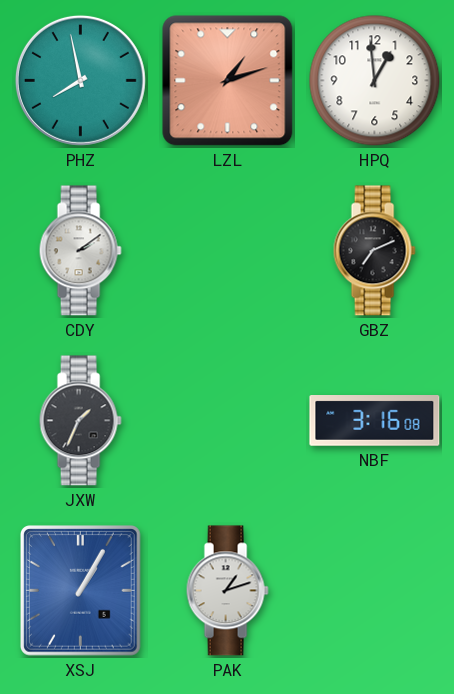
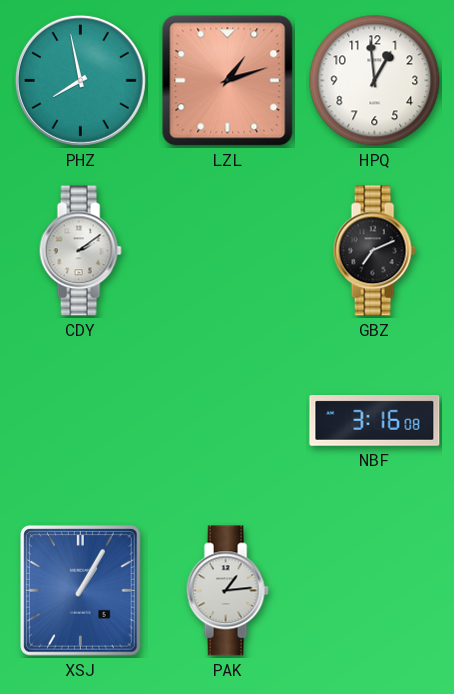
JXW: 1:34 -> none
PAK: 1:12 -> 1:14
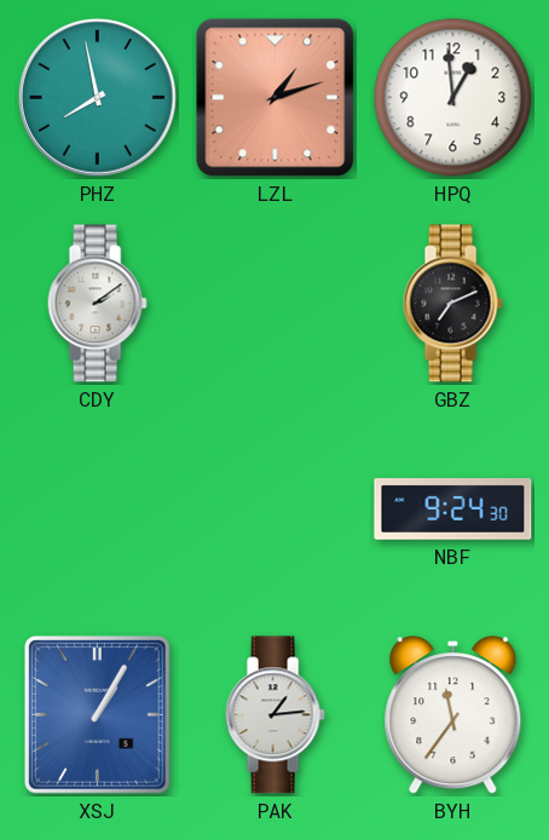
NBF: 3:16 -> 9:24
BYH: none -> 11:36
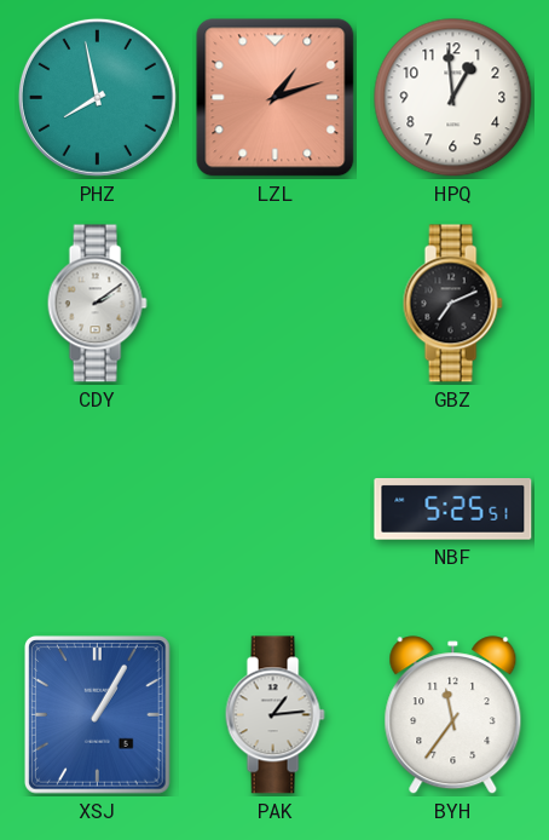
NBF: 9:24 -> 5:25
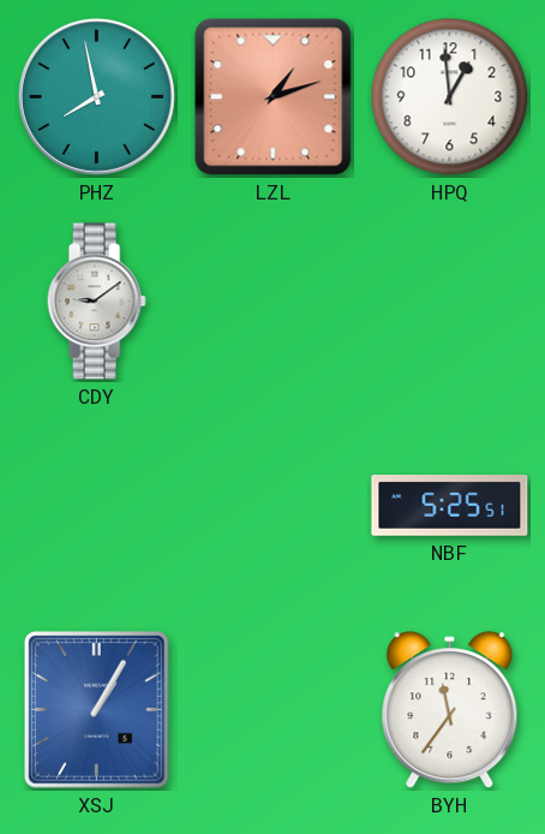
CDY: 2:09 -> 9:09
GBZ: 7:11 -> none
PAK: 1:14 -> none
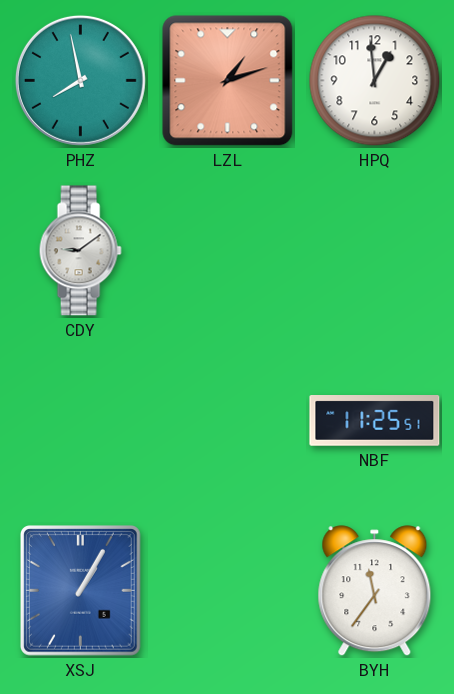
NBF: 5:25 -> 11:25
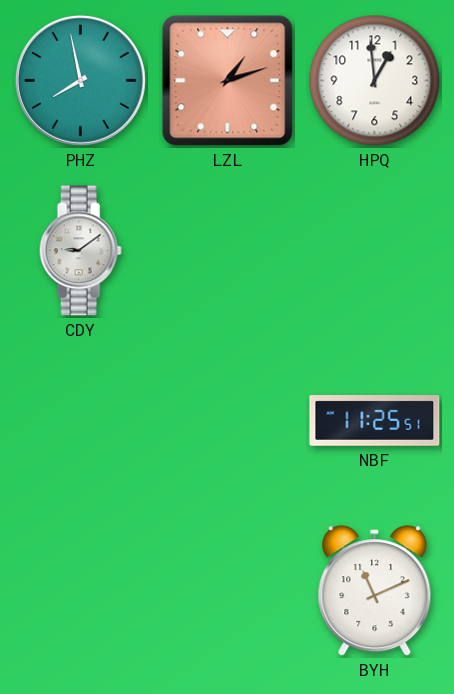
XSJ: 1:05 -> none
BYH: 11:36 -> 11:11
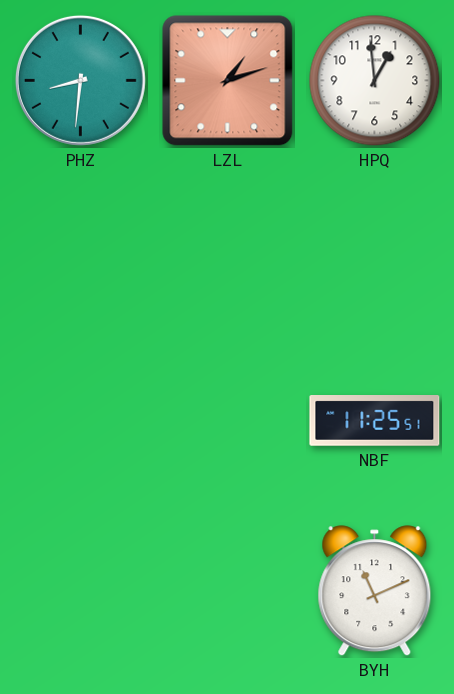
PHZ: 7:58 -> 8:31
CDY: 9:09 -> none
